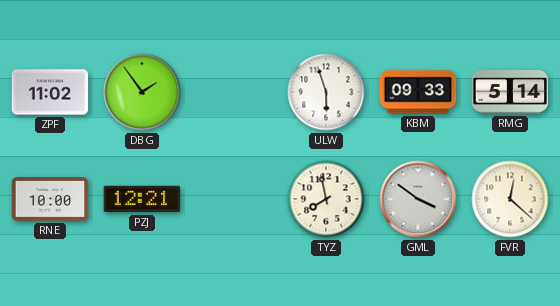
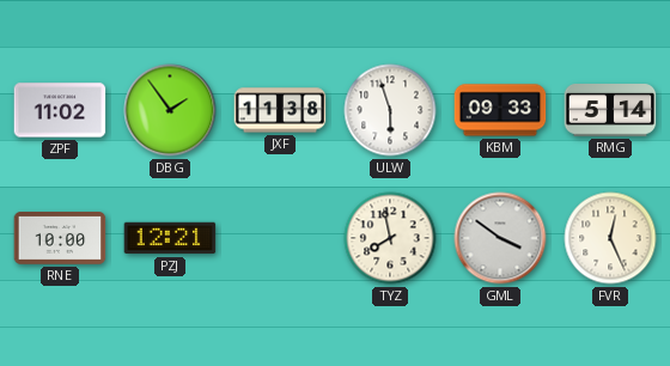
JXF: none -> 11:38
FVR: 12:22 -> 12:26
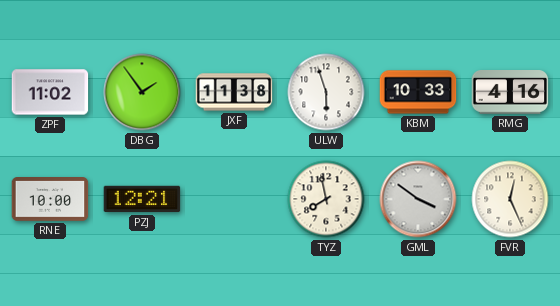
KBM: 09:33 -> 10:33
RMG: 5:14 -> 4:16
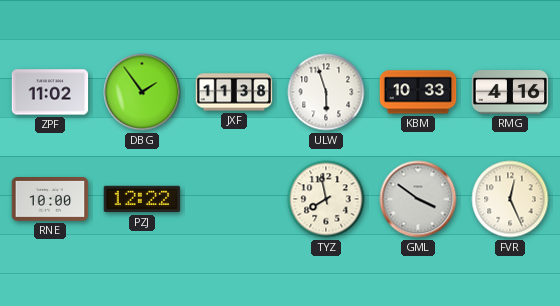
PZJ: 12:21 -> 12:22
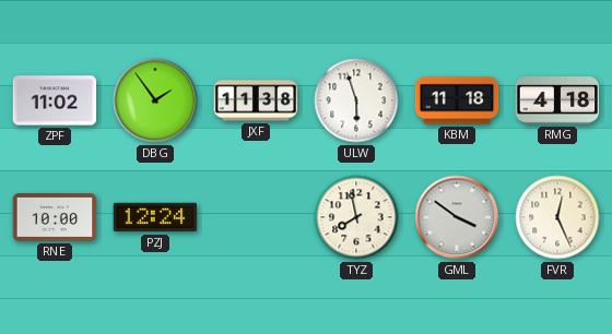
KBM: 10:33 -> 11:18
RMG: 4:16 -> 4:18
PZJ: 12:22 -> 12:24
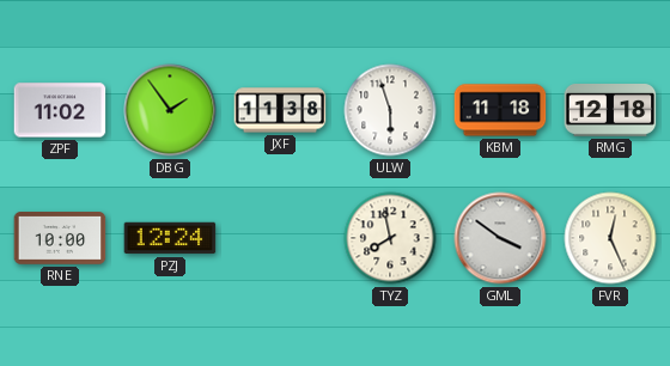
RMG: 4:18 -> 12:18
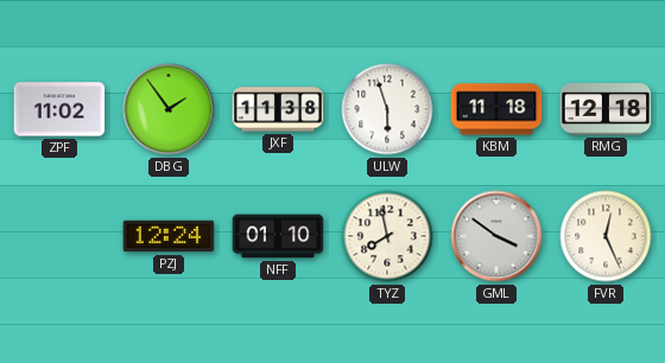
RNE: 10:00 -> none
NFF: none -> 01:10
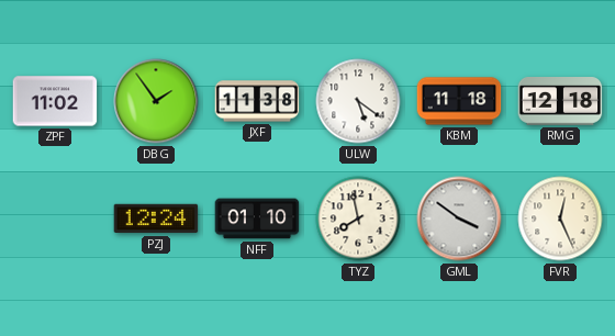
ULW: 5:57 -> 5:21
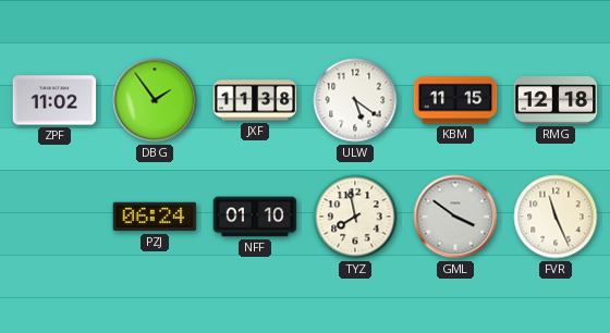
KBM: 11:18 -> 11:15
PZJ: 12:24 -> 06:24
FVR: 12:26 -> 11:26
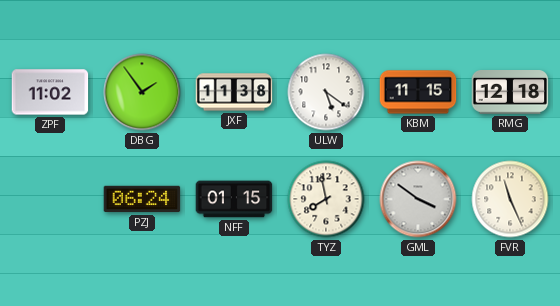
NFF: 01:10 -> 01:15
